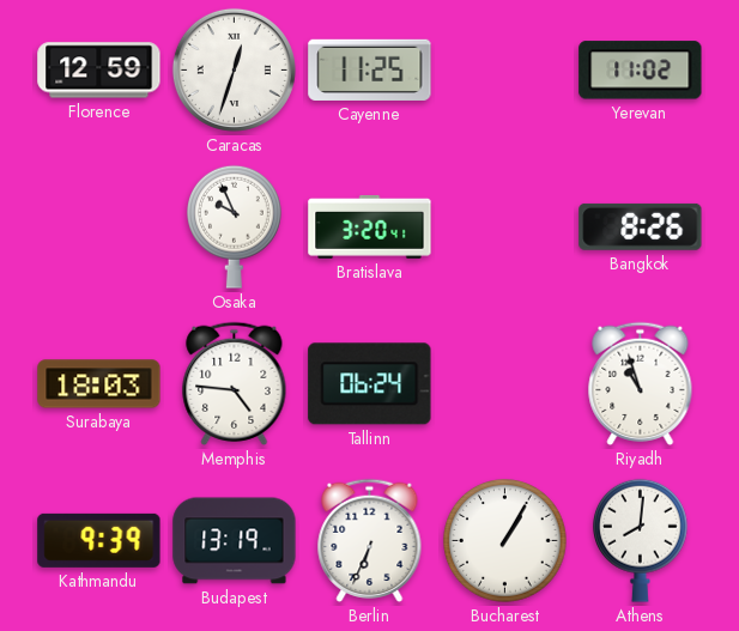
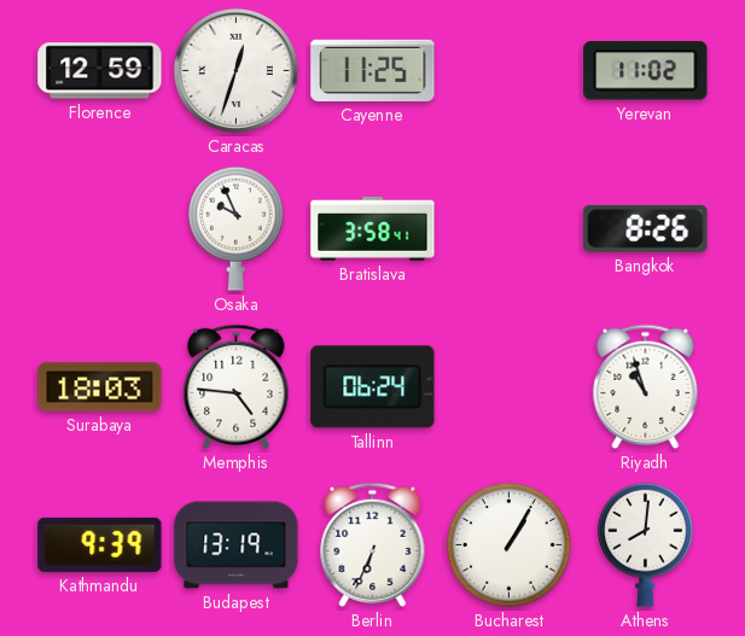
Bratislava: 3:20 -> 3:58
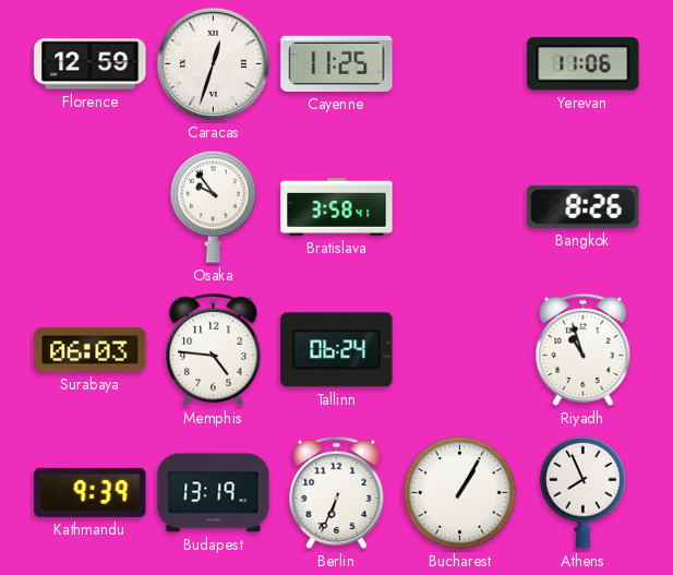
Yerevan: 11:02 -> 11:06
Osaka: 9:56 -> 9:54
Surabaya: 18:03 -> 06:03
Athens: 8:01 -> 7:56
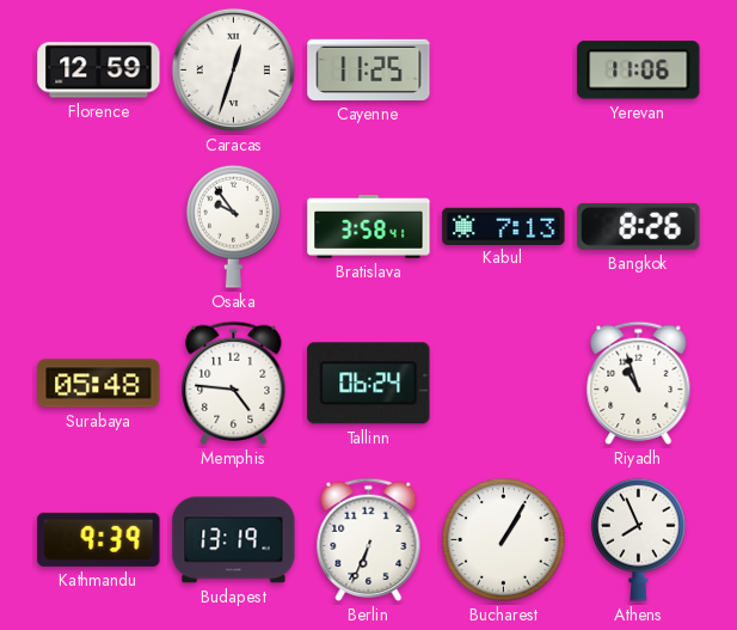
Kabul: none -> 7:13
Surabaya: 06:03 -> 05:48
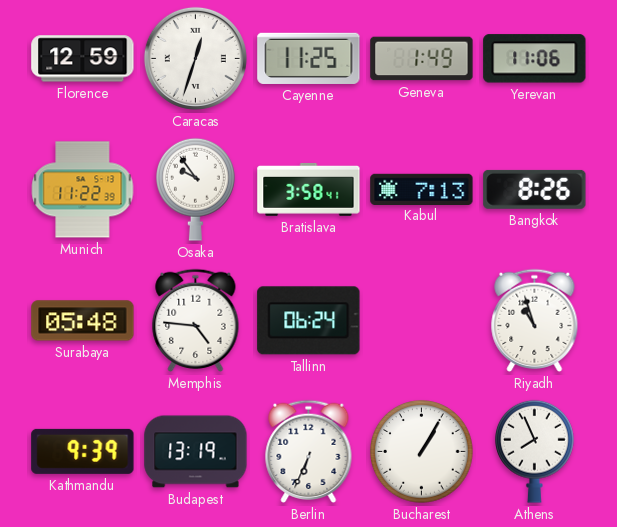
Geneva: none -> 1:49
Munich: none -> 11:22
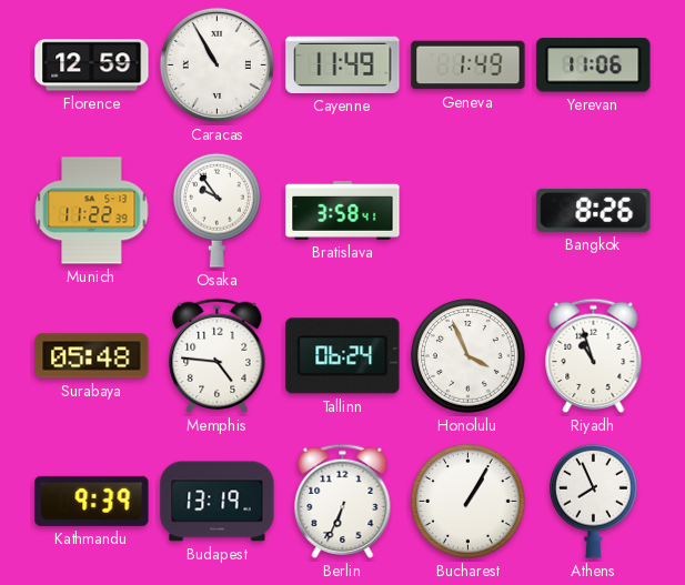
Caracas: 12:33 -> 10:55
Cayenne: 11:25 -> 11:49
Kabul: 7:13 -> none
Honolulu: none -> 3:56
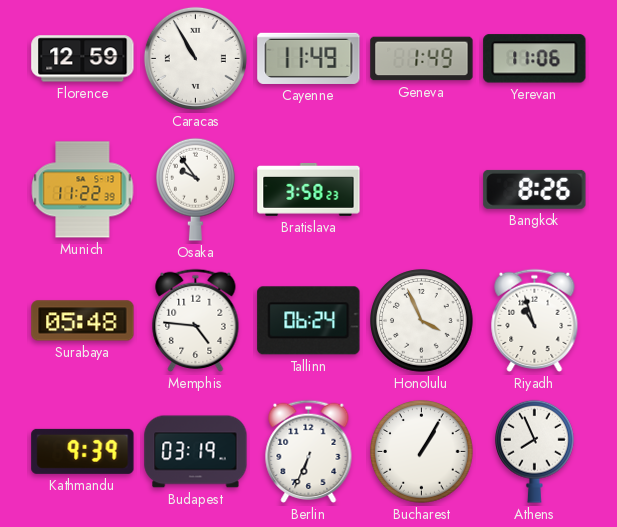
Bratislava: 3:58:41 -> 3:58:23
Budapest: 13:19 -> 03:19
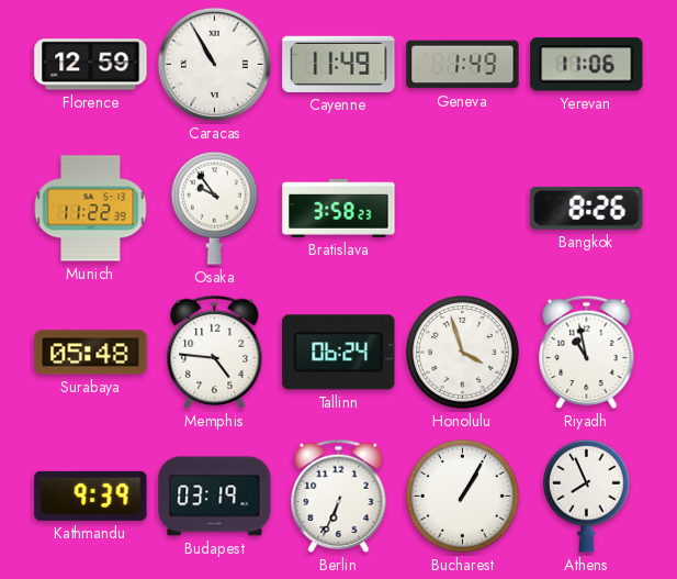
Honolulu: 3:56 -> 3:57
Riyadh: 10:57 -> 10:58
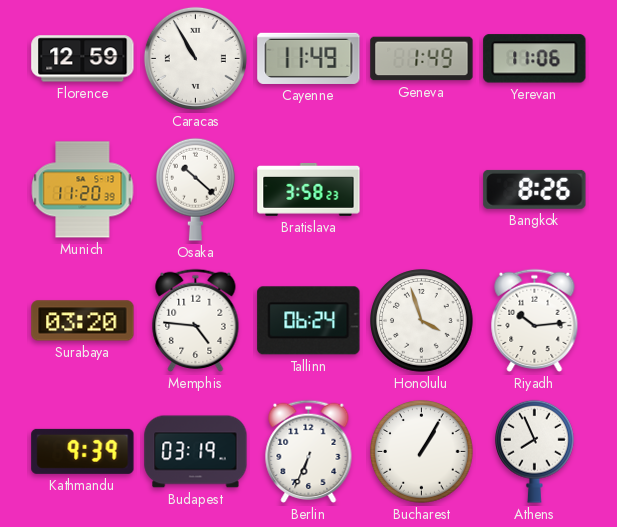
Munich: 11:22 -> 11:20
Osaka: 9:54 -> 10:22
Surabaya: 05:48 -> 03:20
Riyadh: 10:58 -> 10:14
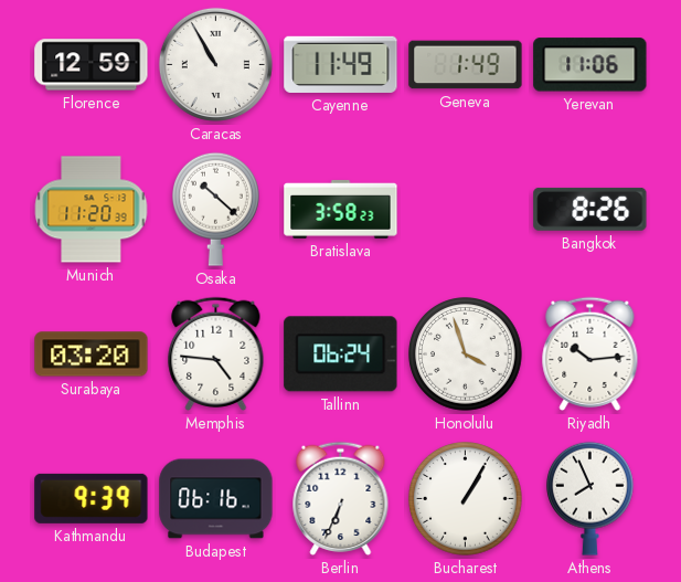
Budapest: 03:19 -> 06:16
